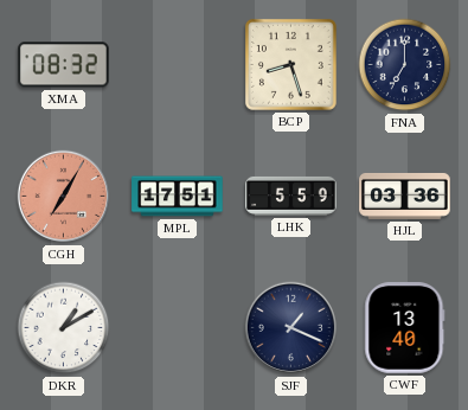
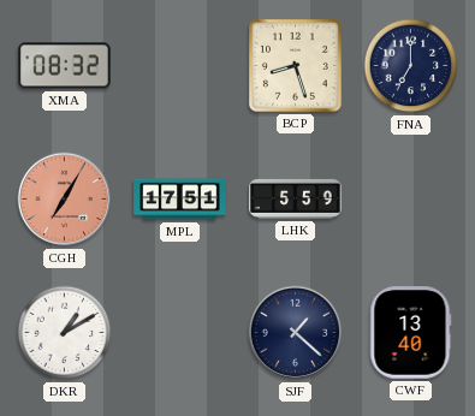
HJL: 03:36 -> none
SJF: 1:19 -> 1:22
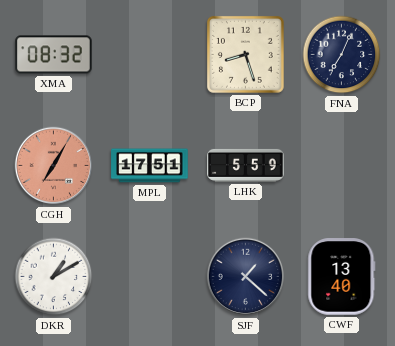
FNA: 7:00 -> 7:04
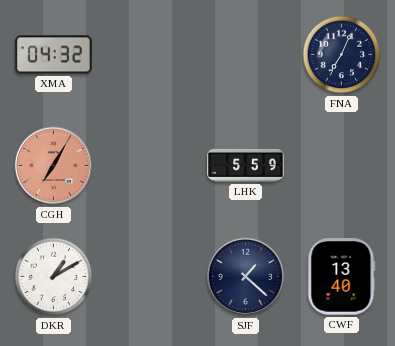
XMA: 08:32 -> 04:32
BCP: 8:27 -> none
MPL: 17:51 -> none
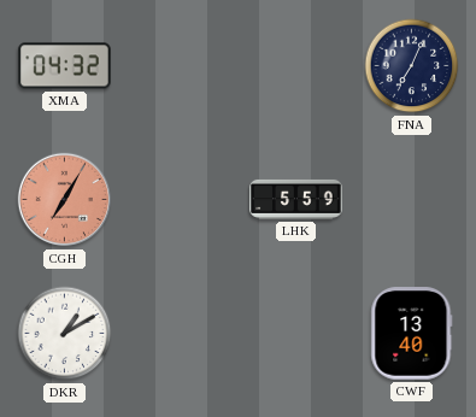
SJF: 1:22 -> none
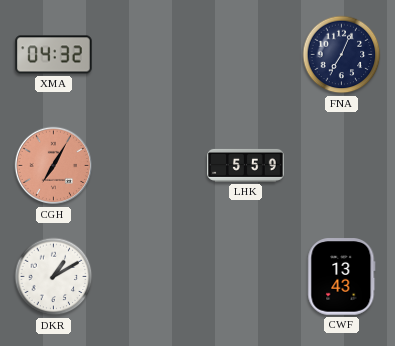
CWF: 13:40 -> 13:43
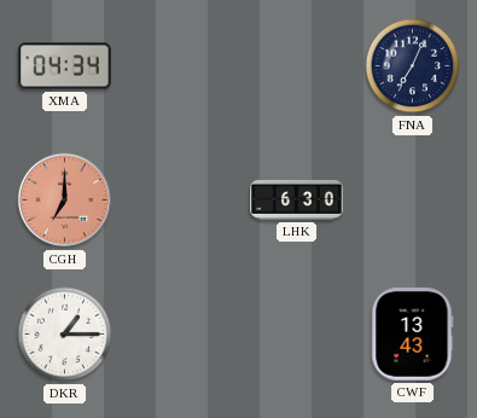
XMA: 04:32 -> 04:34
CGH: 7:05 -> 7:00
LHK: 5:59 -> 6:30
DKR: 1:10 -> 1:15
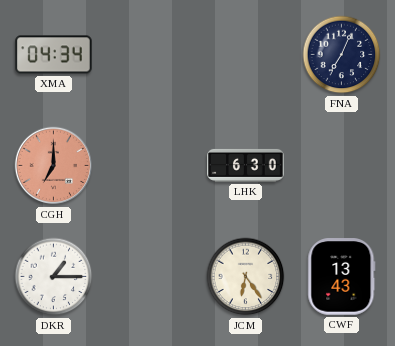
JCM: none -> 6:24
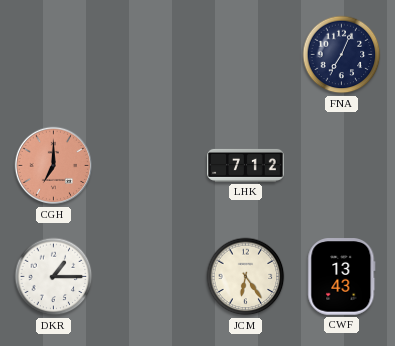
XMA: 04:34 -> none
LHK: 6:30 -> 7:12
